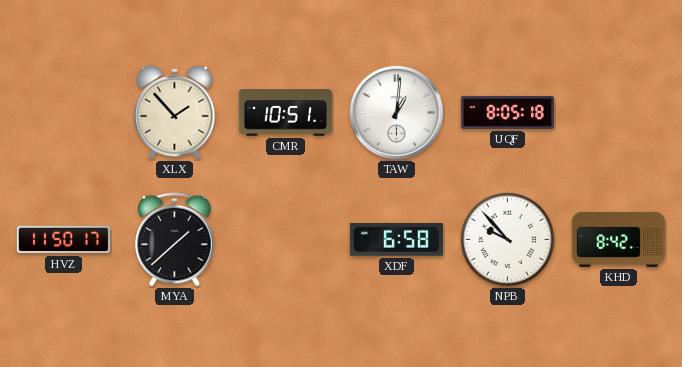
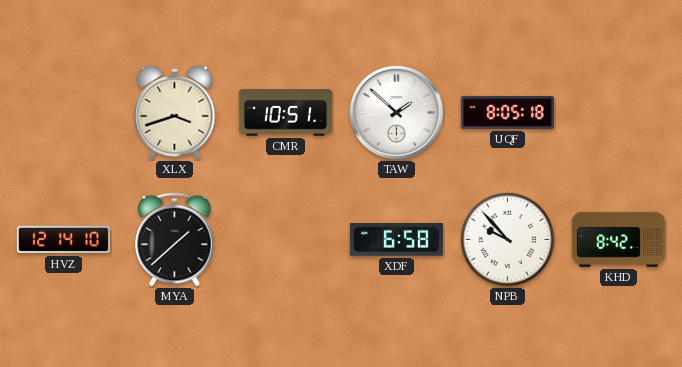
XLX: 1:53 -> 3:42
TAW: 1:01 -> 1:52
HVZ: 11:50 -> 12:14
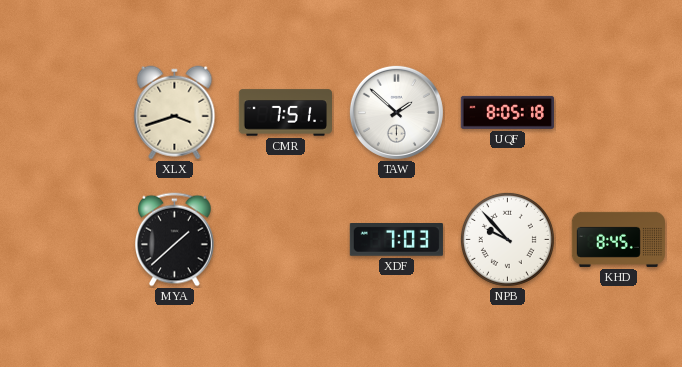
CMR: 10:51 -> 7:51
HVZ: 12:14 -> none
XDF: 6:58 -> 7:03
KHD: 8:42 -> 8:45
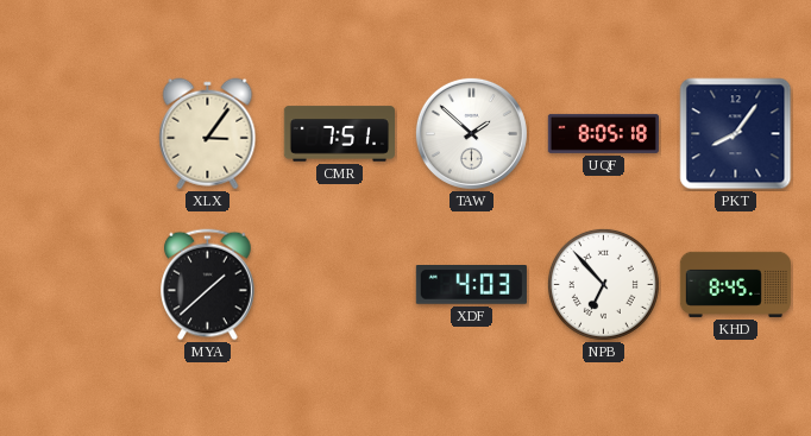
XLX: 3:42 -> 3:06
PKT: none -> 8:06
XDF: 7:03 -> 4:03
NPB: 9:53 -> 6:53
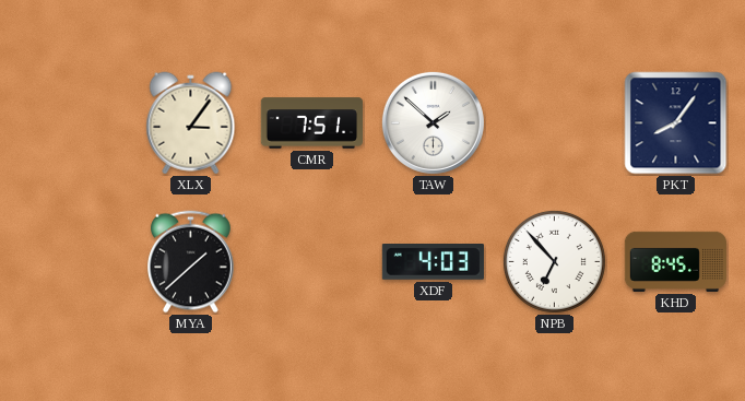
UQF: 8:05 -> none
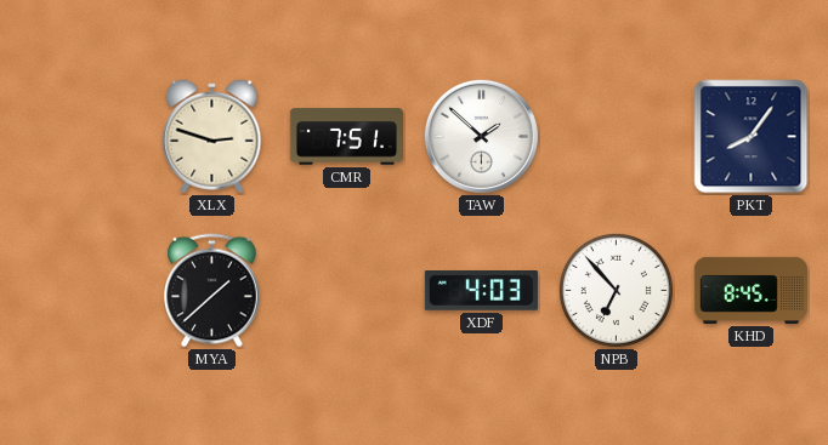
XLX: 3:06 -> 2:48
